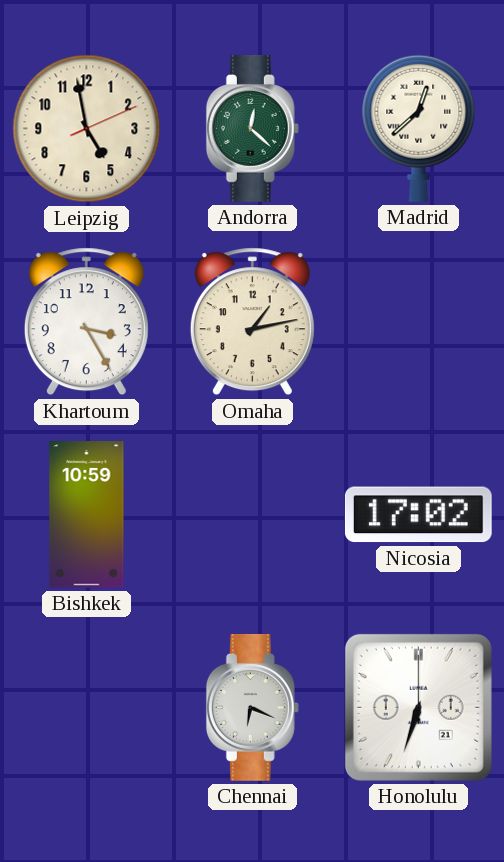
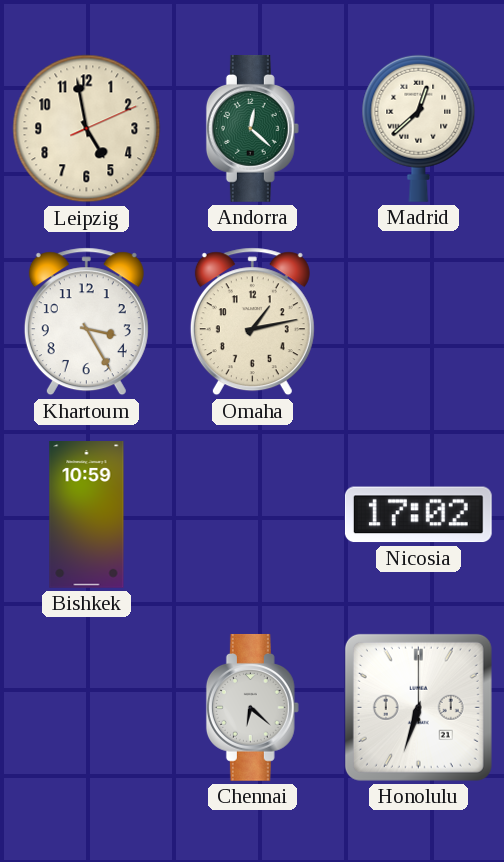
Chennai: 6:19 -> 6:22
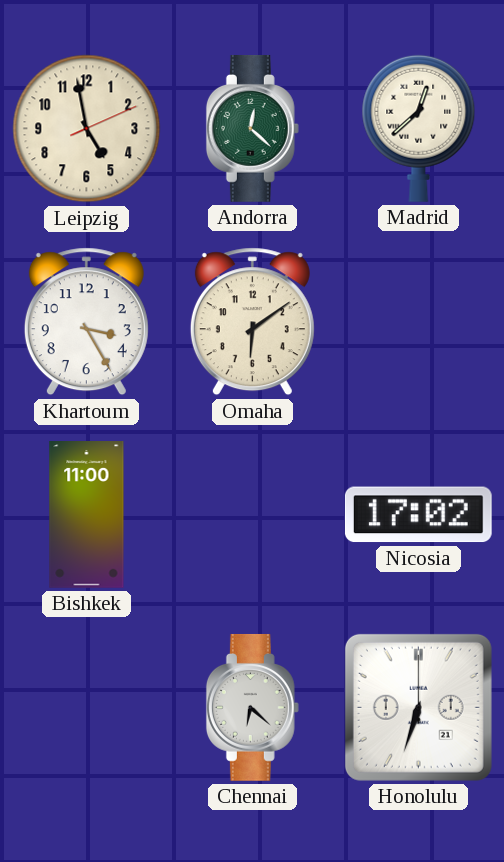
Omaha: 1:13 -> 6:09
Bishkek: 10:59 -> 11:00
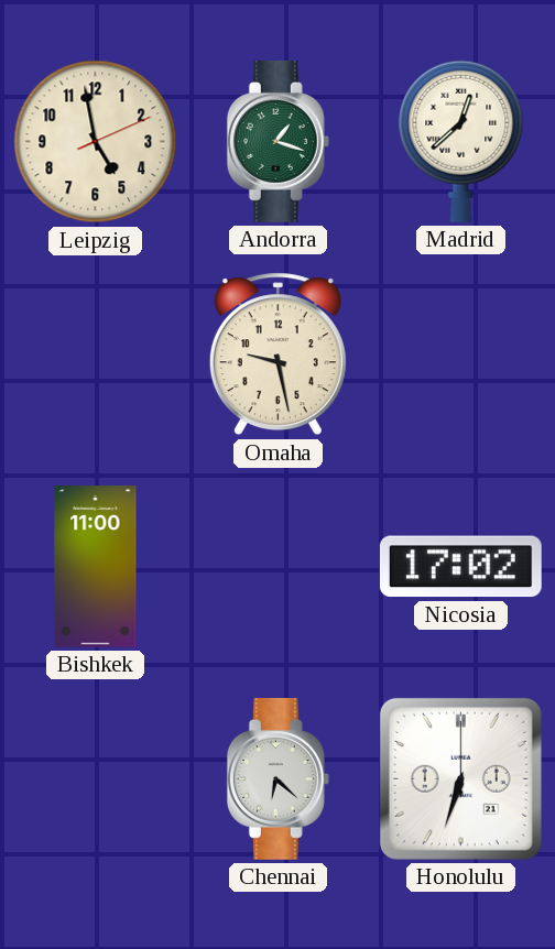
Andorra: 12:22 -> 1:18
Khartoum: 3:25 -> none
Omaha: 6:09 -> 9:28
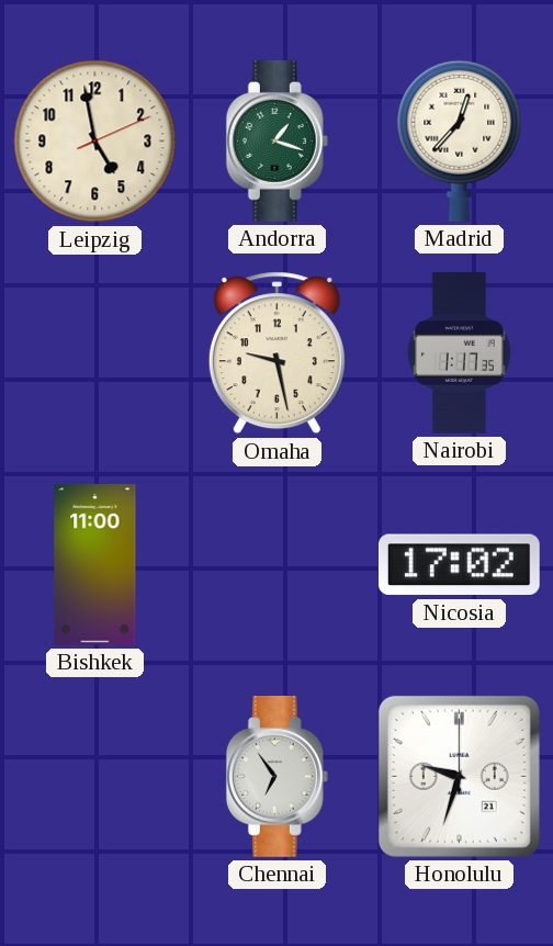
Madrid: 12:38 -> 12:37
Nairobi: none -> 1:17
Chennai: 6:22 -> 6:54
Honolulu: 6:33 -> 9:33
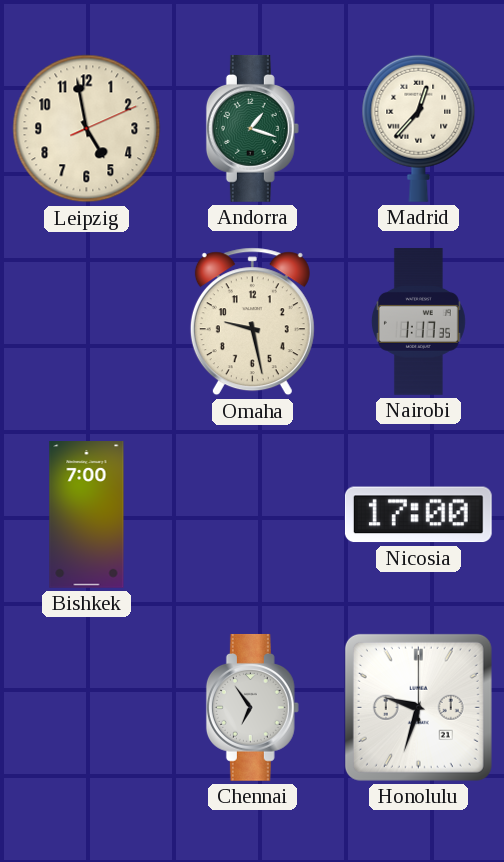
Bishkek: 11:00 -> 7:00
Nicosia: 17:02 -> 17:00
